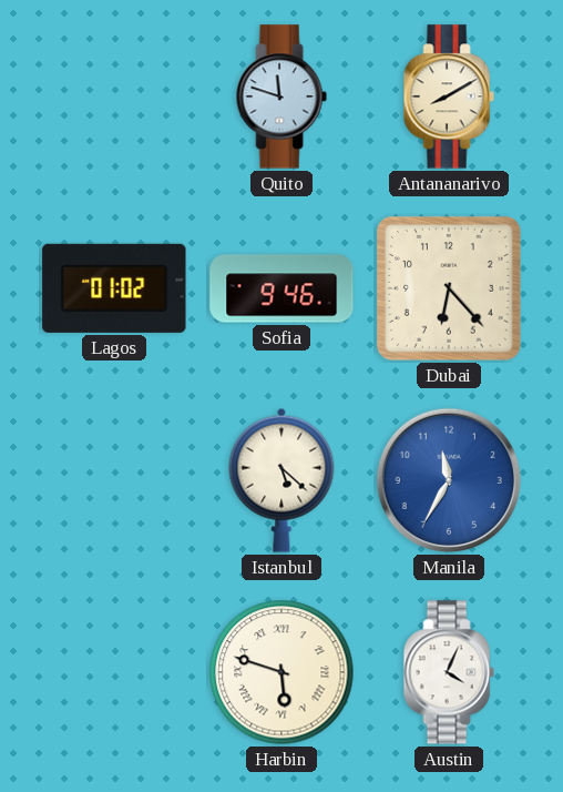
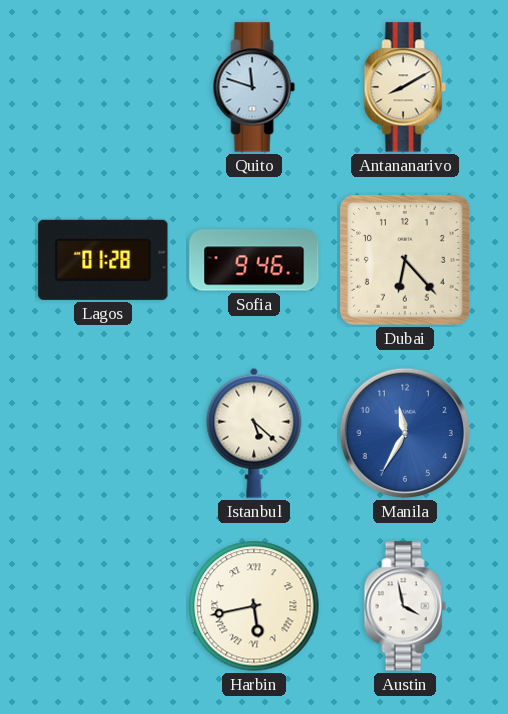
Lagos: 01:02 -> 01:28
Harbin: 5:48 -> 5:43
Austin: 4:04 -> 3:58
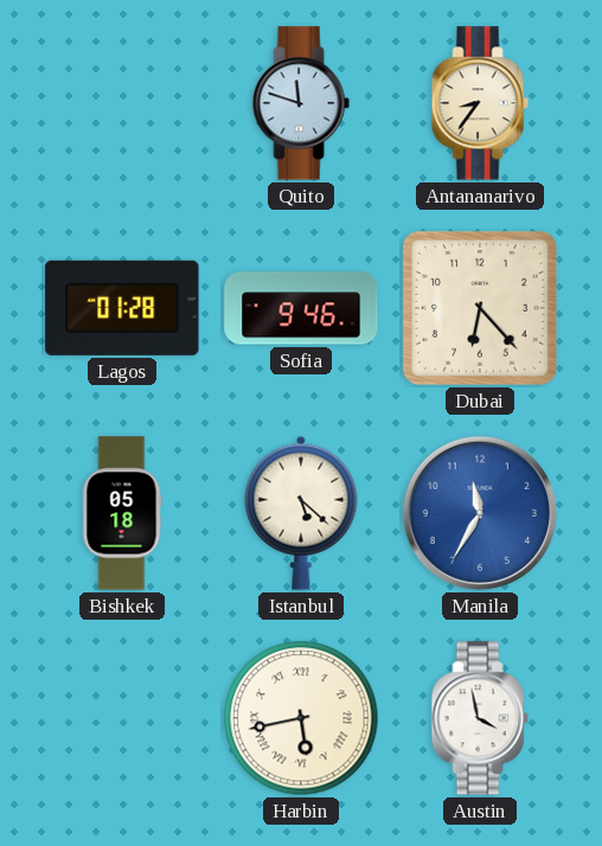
Antananarivo: 8:10 -> 8:36
Bishkek: none -> 05:18
